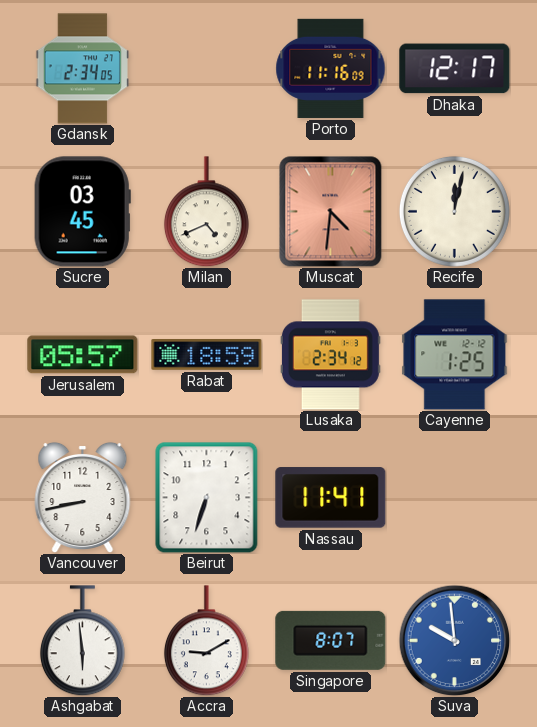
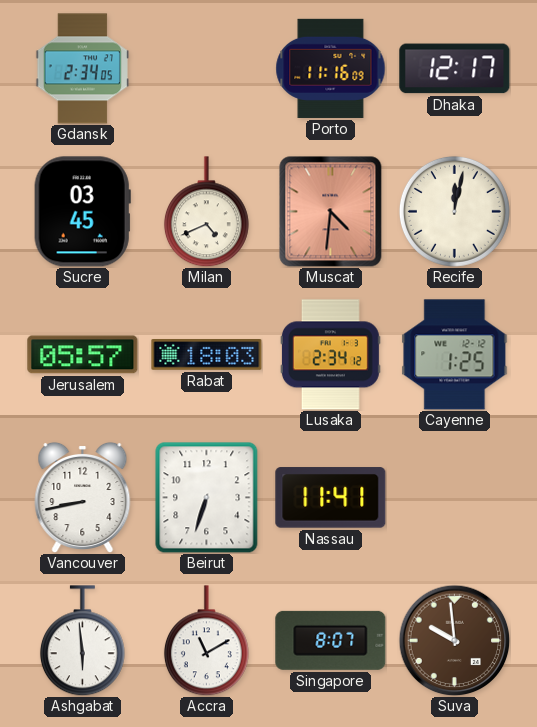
Rabat: 18:59 -> 18:03
Accra: 9:10 -> 11:10
Suva dial: blue -> brown
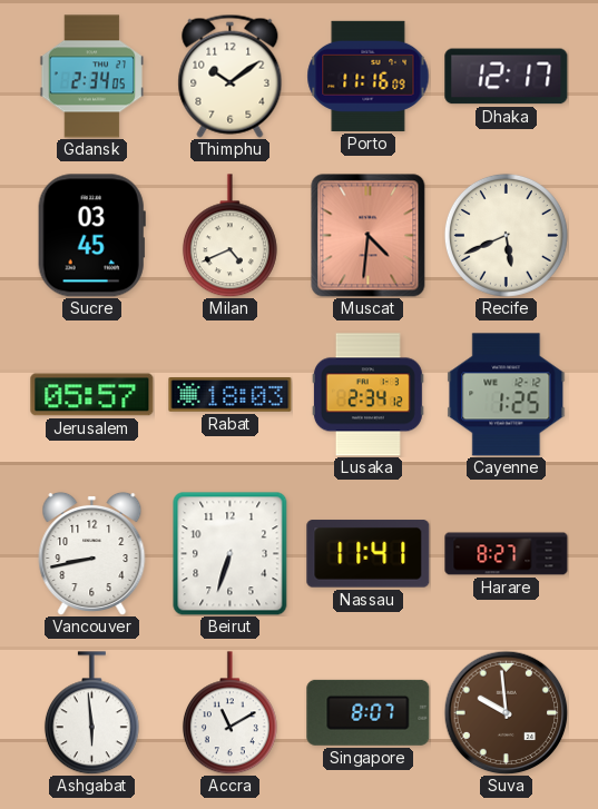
Thimphu: none -> 10:09
Recife: 12:02 -> 5:41
Harare: none -> 8:27
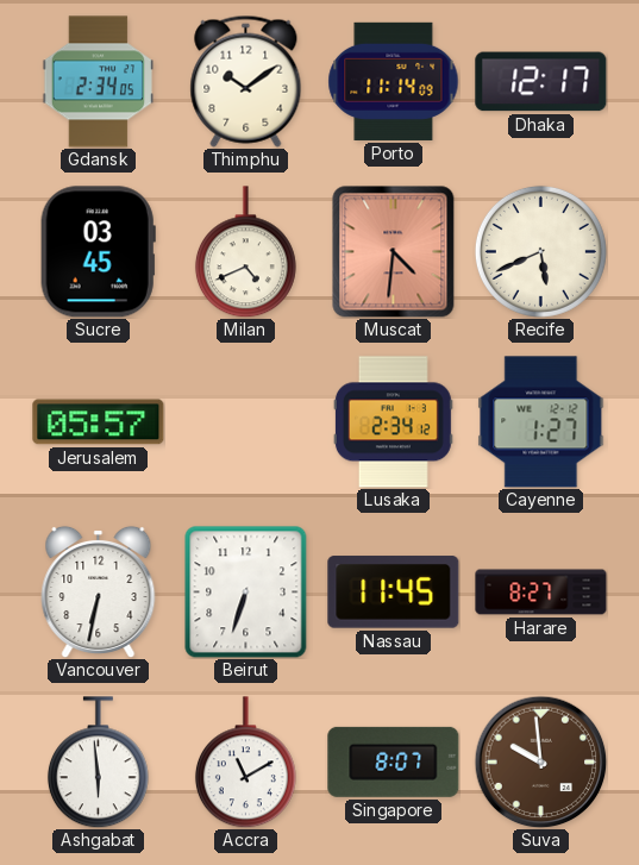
Porto: 11:16 -> 11:14
Rabat: 18:03 -> none
Cayenne: 1:25 -> 1:27
Vancouver: 8:43 -> 6:32
Nassau: 11:41 -> 11:45
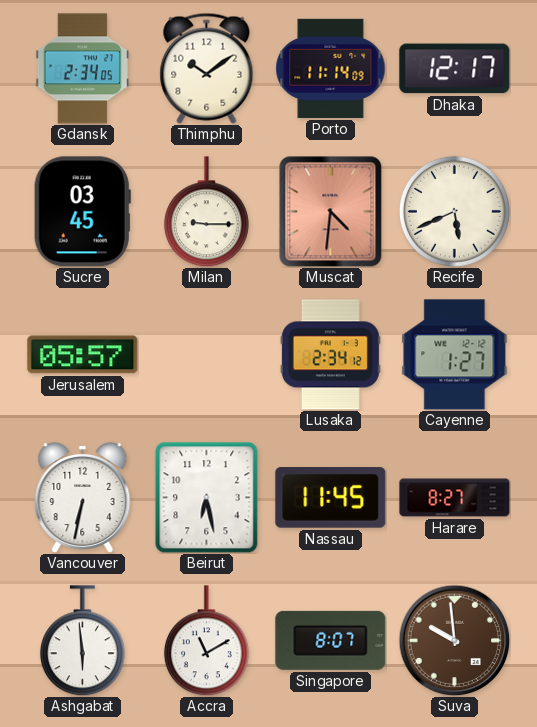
Milan: 4:41 -> 9:15
Beirut: 6:33 -> 6:28
